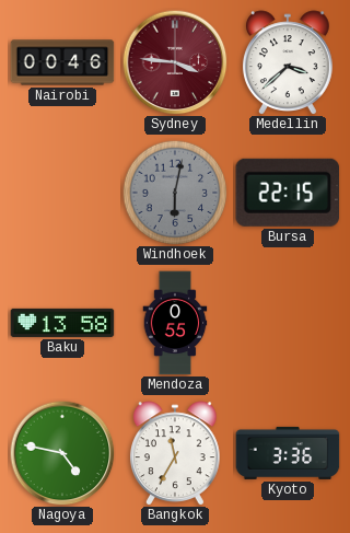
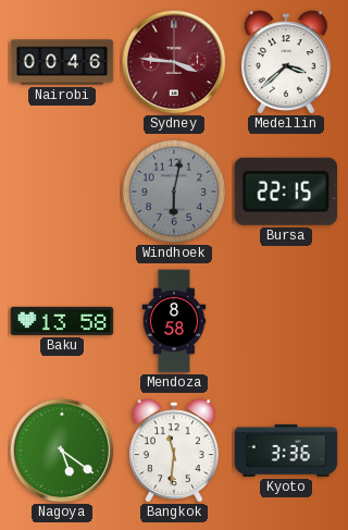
Mendoza: 0:55 -> 8:58
Nagoya: 4:47 -> 5:21
Bangkok: 11:35 -> 11:31
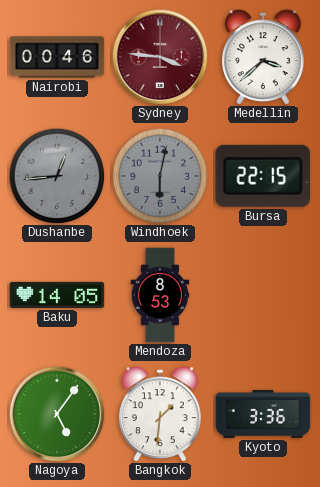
Dushanbe: none -> 12:44
Baku: 13:58 -> 14:05
Mendoza: 8:58 -> 8:53
Nagoya: 5:21 -> 5:06
Bangkok: 11:31 -> 1:31
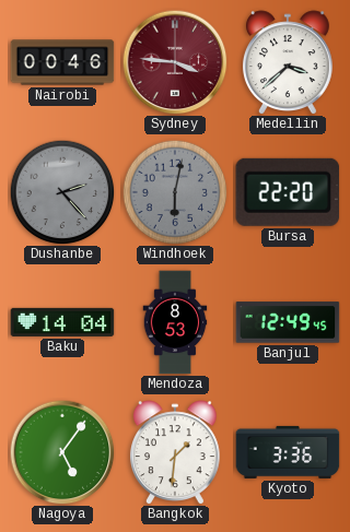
Dushanbe: 12:44 -> 2:23
Bursa: 22:15 -> 22:20
Baku: 14:05 -> 14:04
Banjul: none -> 12:49
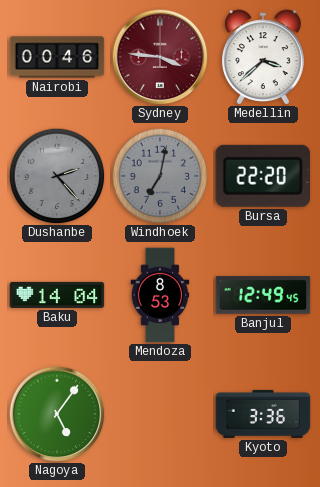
Windhoek: 6:02 -> 7:02
Bangkok: 1:31 -> none
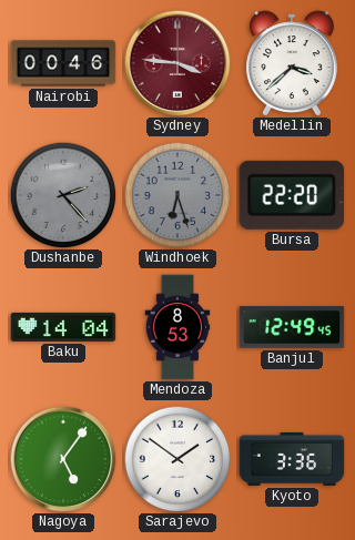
Windhoek: 7:02 -> 6:27
Sarajevo: none -> 1:51
